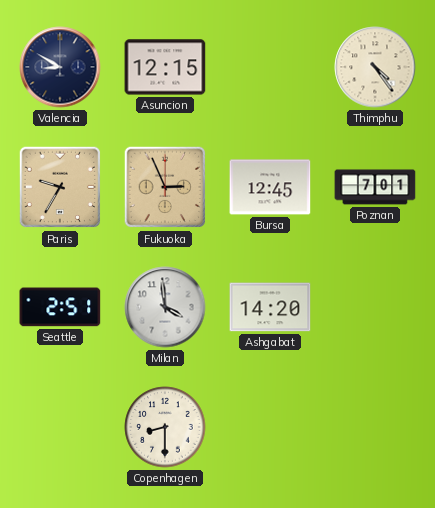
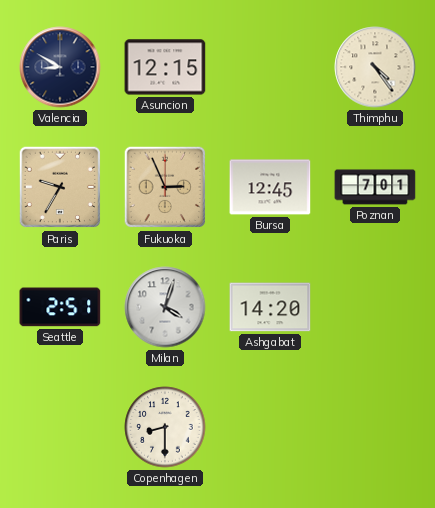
Milan: 3:59 -> 4:03
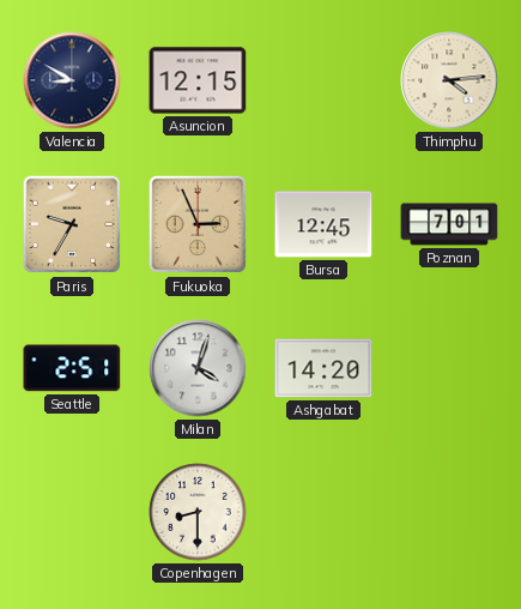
Thimphu: 4:24 -> 4:14
